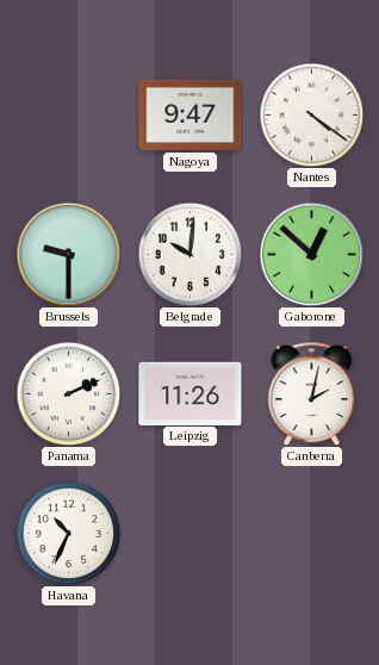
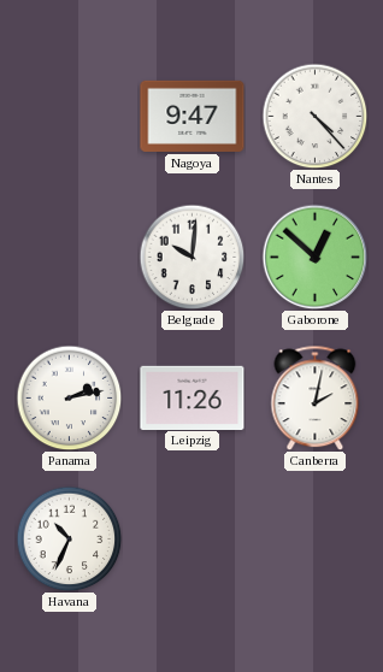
Nantes: 4:21 -> 4:23
Brussels: 9:30 -> none
Panama: 2:11 -> 2:13
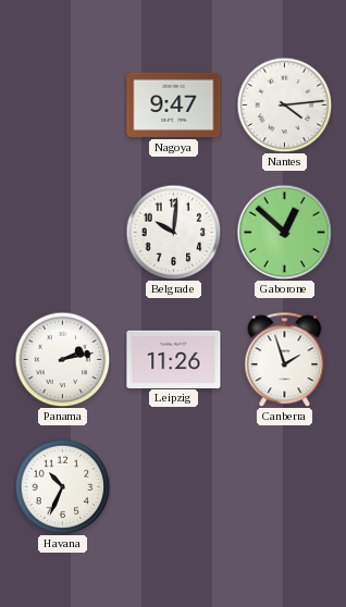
Nantes: 4:23 -> 4:14
Canberra: 2:02 -> 1:57
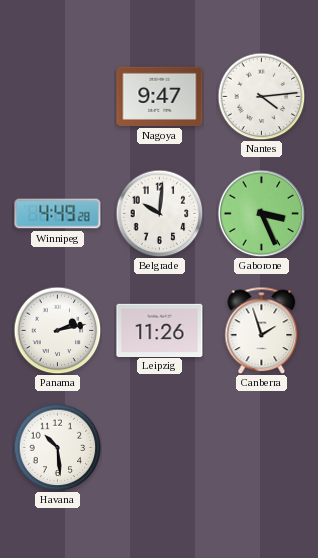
Winnipeg: none -> 4:49
Gaborone: 12:52 -> 3:26
Havana: 10:34 -> 10:29
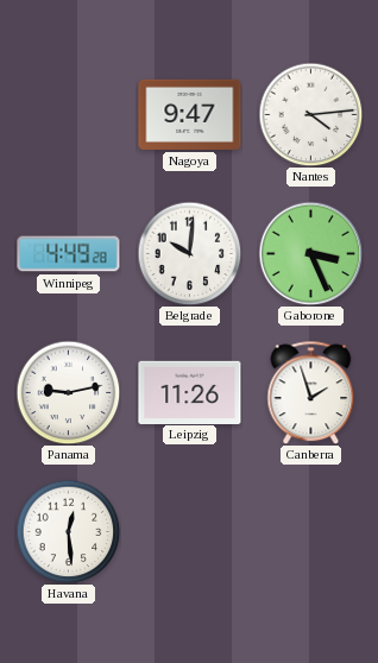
Panama: 2:13 -> 9:13
Havana: 10:29 -> 12:29
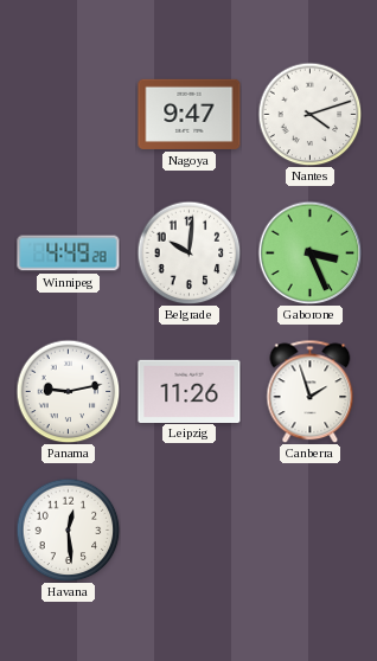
Nantes: 4:14 -> 4:12
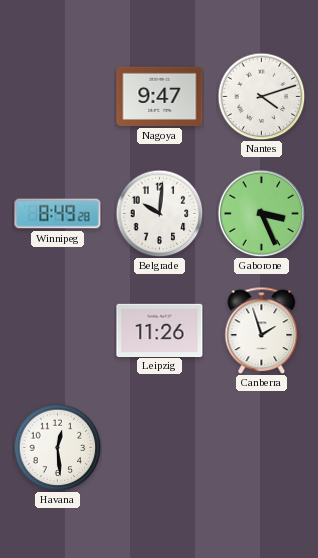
Winnipeg: 4:49 -> 8:49
Panama: 9:13 -> none
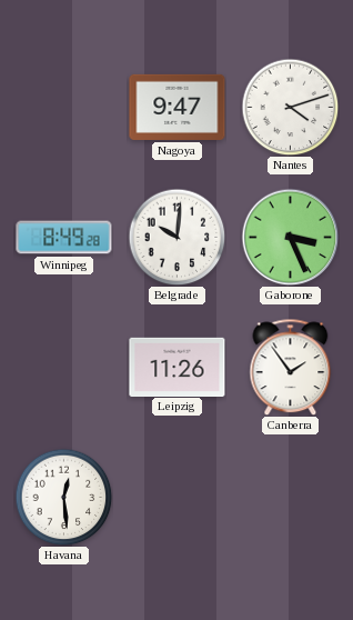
Canberra: 1:57 -> 1:54
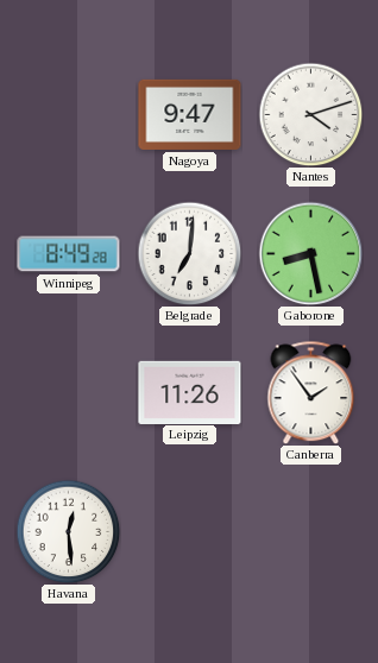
Belgrade: 10:01 -> 7:01
Gaborone: 3:26 -> 8:28
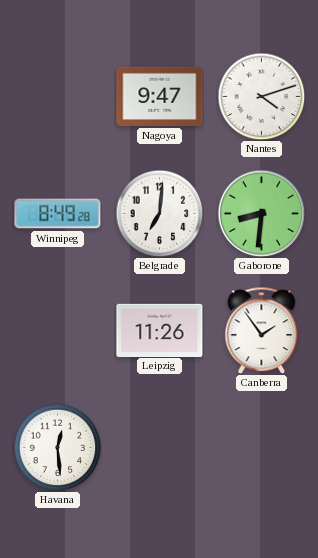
Gaborone: 8:28 -> 8:31
